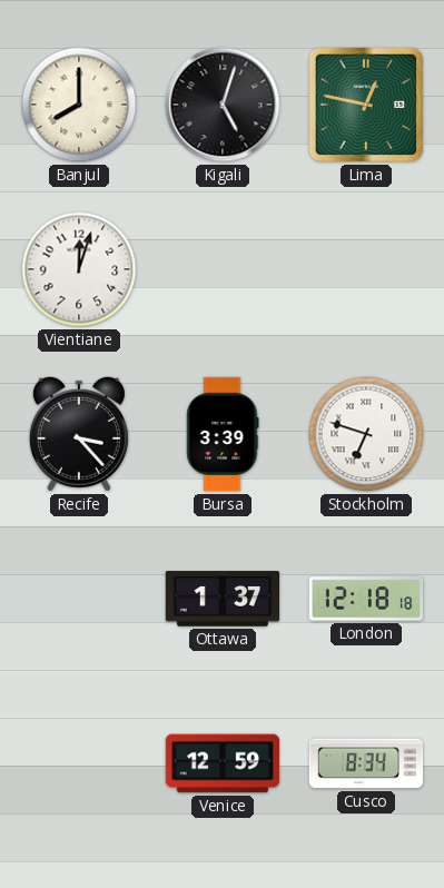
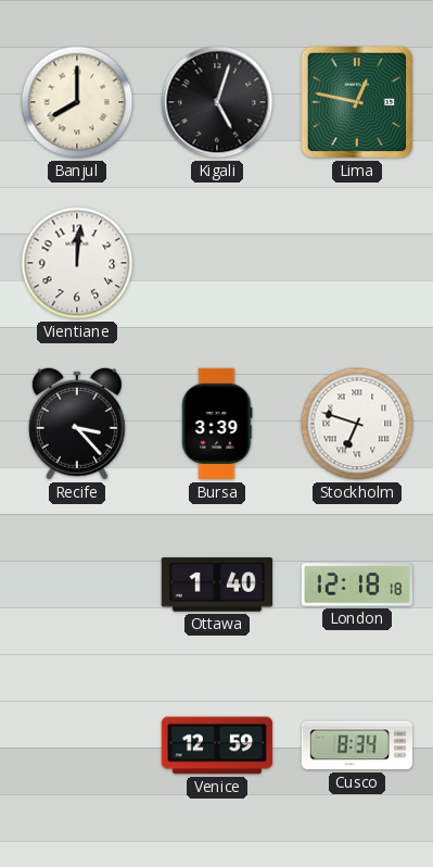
Vientiane: 12:03 -> 12:01
Ottawa: 1:37 -> 1:40
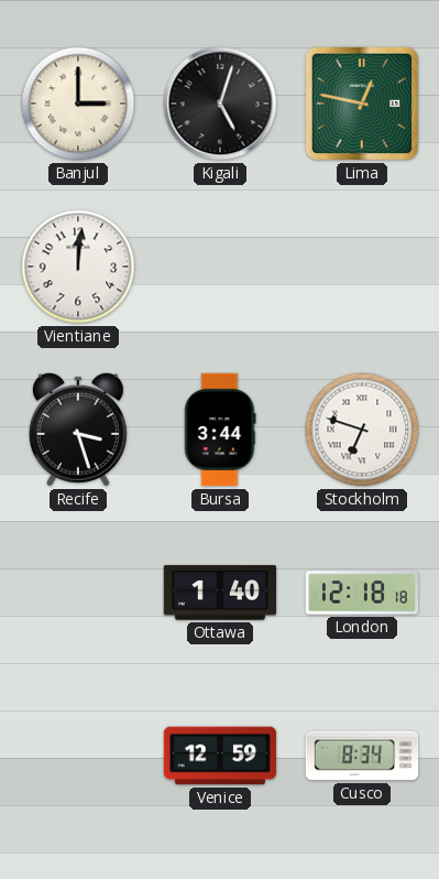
Banjul: 8:00 -> 3:00
Recife: 3:23 -> 3:27
Bursa: 3:39 -> 3:44
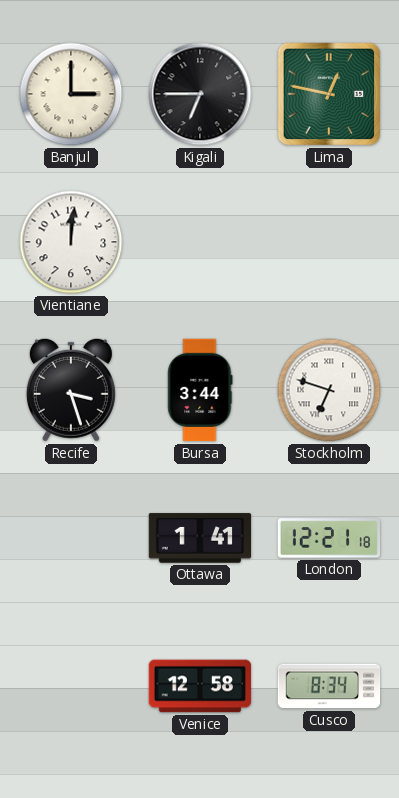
Kigali: 5:03 -> 6:45
Ottawa: 1:40 -> 1:41
London: 12:18 -> 12:21
Venice: 12:59 -> 12:58
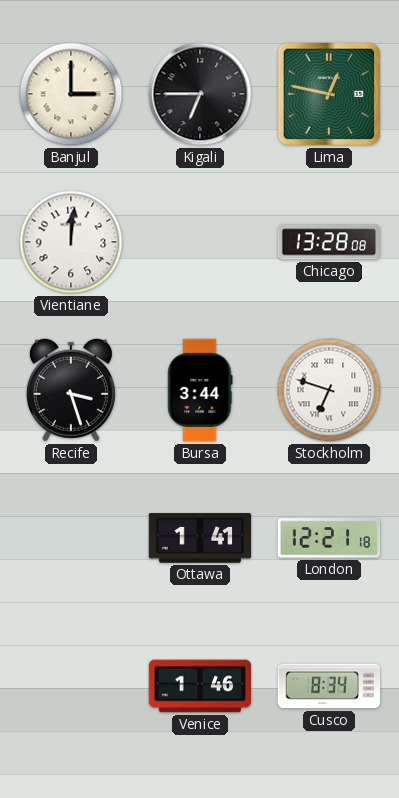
Chicago: none -> 13:28
Venice: 12:58 -> 1:46
